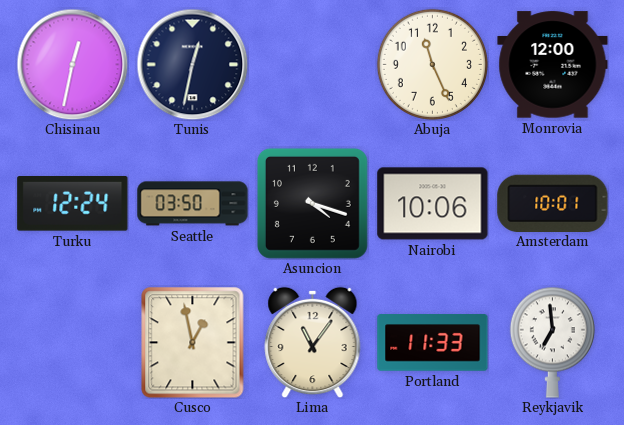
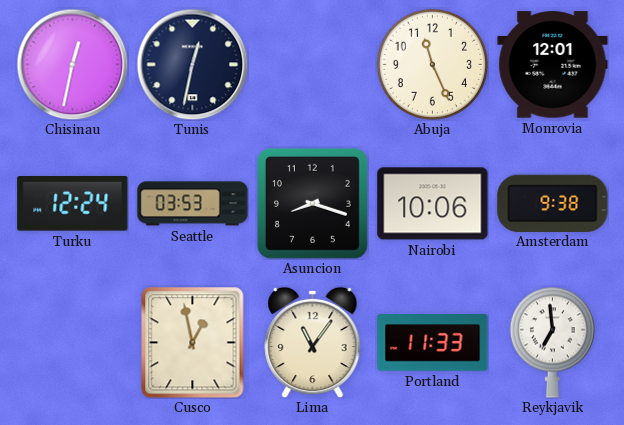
Monrovia: 12:00 -> 12:01
Seattle: 03:50 -> 03:53
Asuncion: 4:18 -> 8:18
Amsterdam: 10:01 -> 9:38
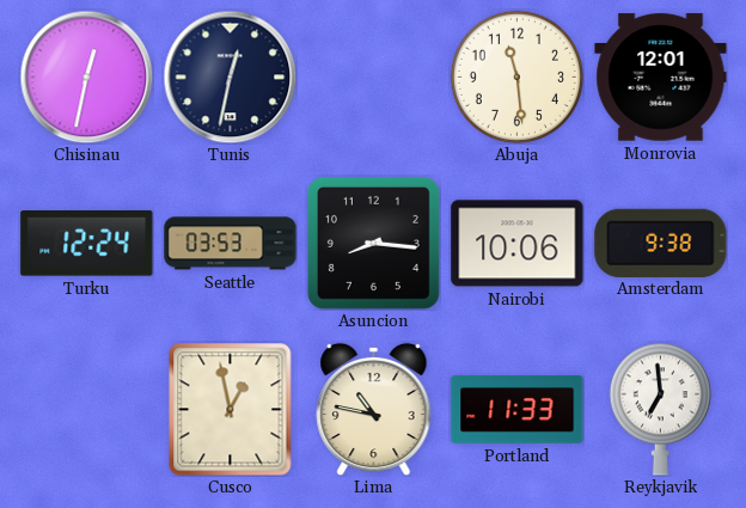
Abuja: 11:26 -> 11:29
Asuncion: 8:18 -> 8:16
Lima: 11:06 -> 10:47
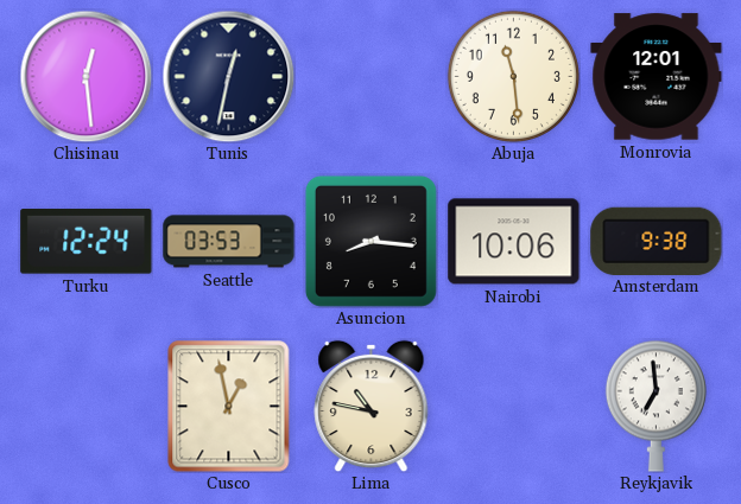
Chisinau: 12:32 -> 12:29
Portland: 11:33 -> none
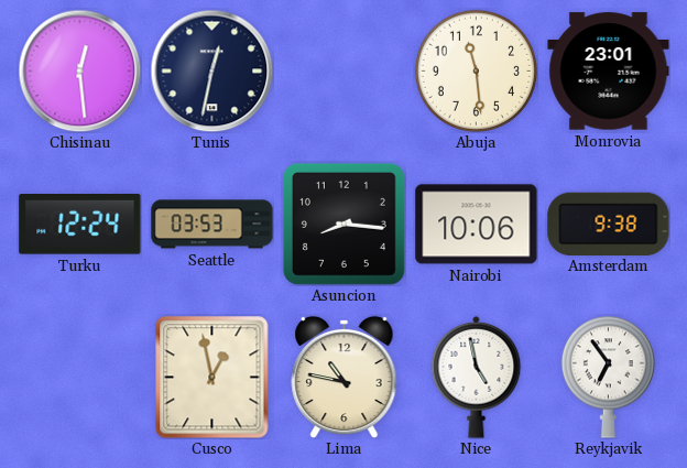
Monrovia: 12:01 -> 23:01
Nice: none -> 4:58
Reykjavik: 6:59 -> 6:54
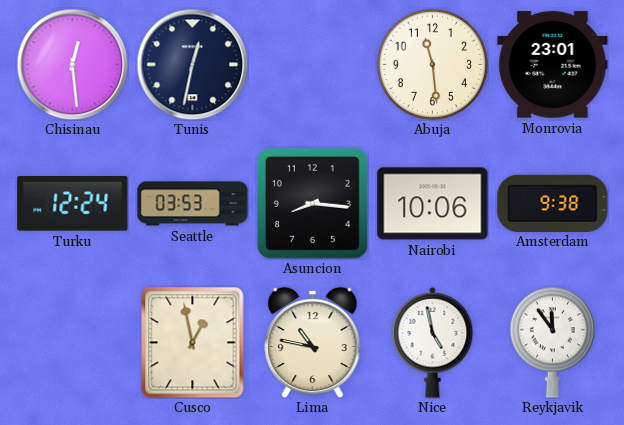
Reykjavik: 6:54 -> 11:54
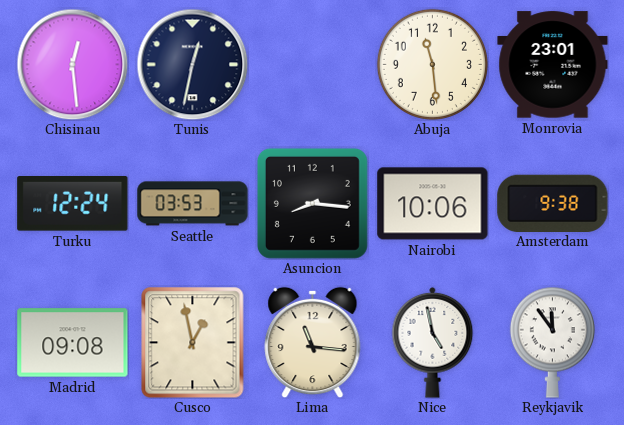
Madrid: none -> 09:08
Lima: 10:47 -> 11:16
